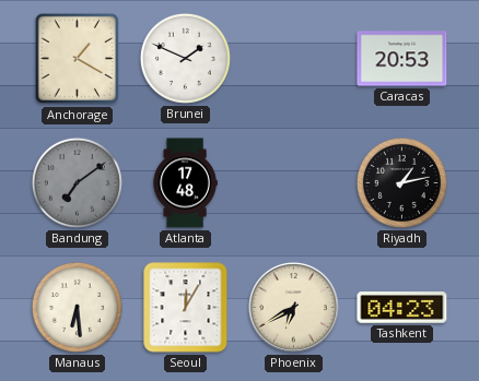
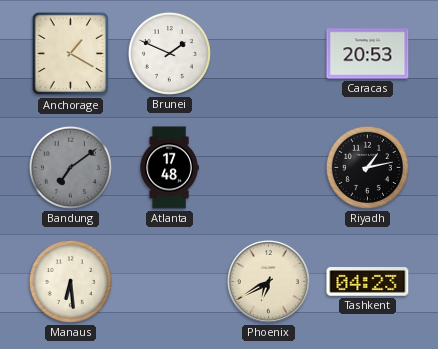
Seoul: 12:05 -> none
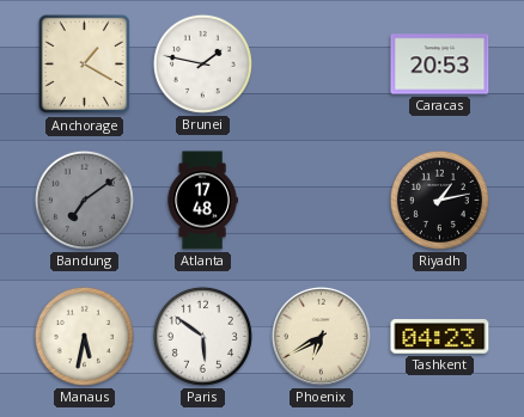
Brunei: 1:49 -> 1:47
Manaus: 6:29 -> 5:32
Paris: none -> 5:51
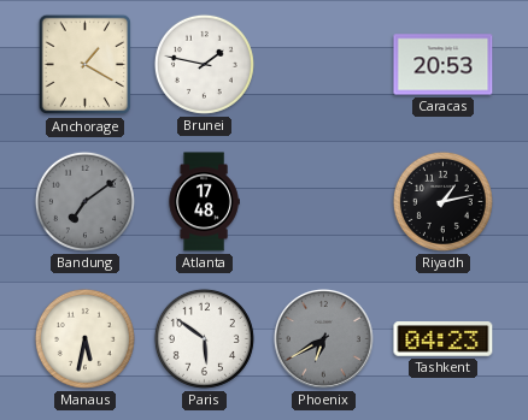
Phoenix dial: cream -> grey
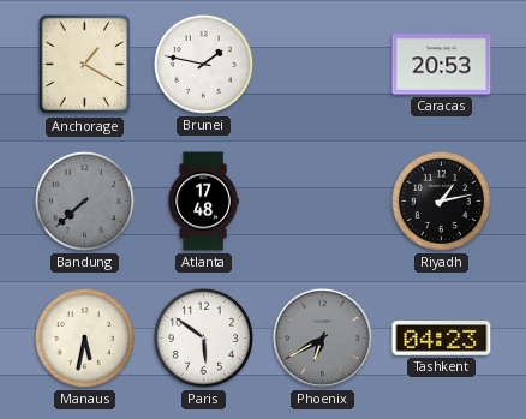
Bandung: 7:09 -> 7:38
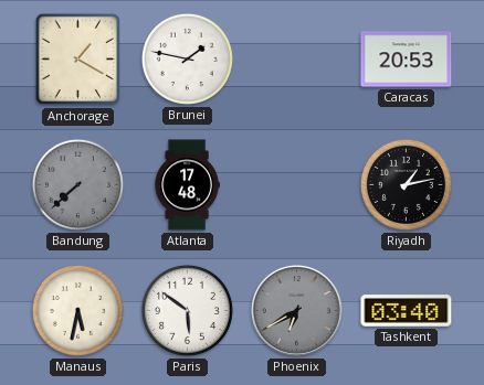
Tashkent: 04:23 -> 03:40
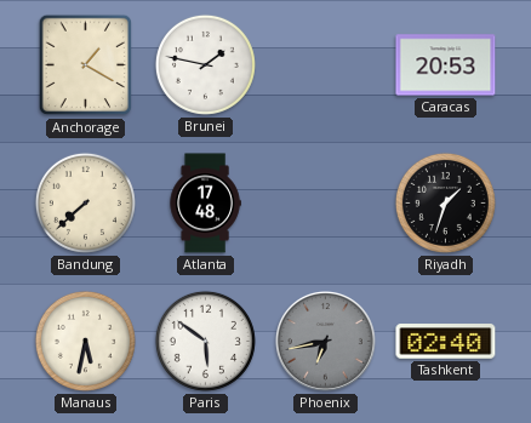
Bandung dial: grey -> cream
Riyadh: 1:13 -> 1:33
Phoenix: 6:40 -> 6:43
Tashkent: 03:40 -> 02:40
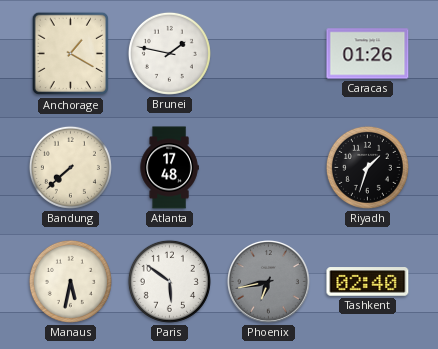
Caracas: 20:53 -> 01:26
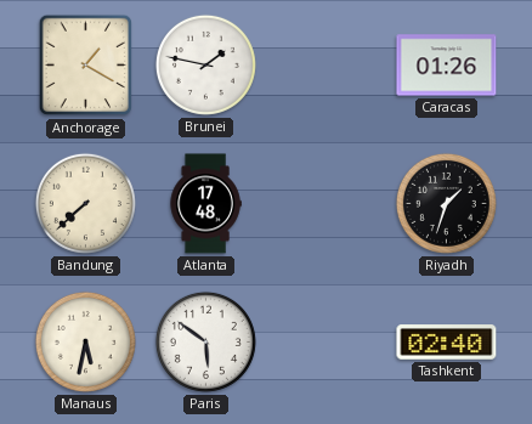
Phoenix: 6:43 -> none
